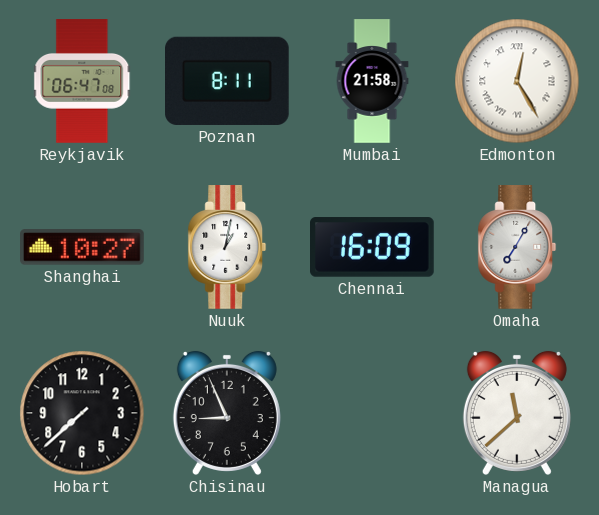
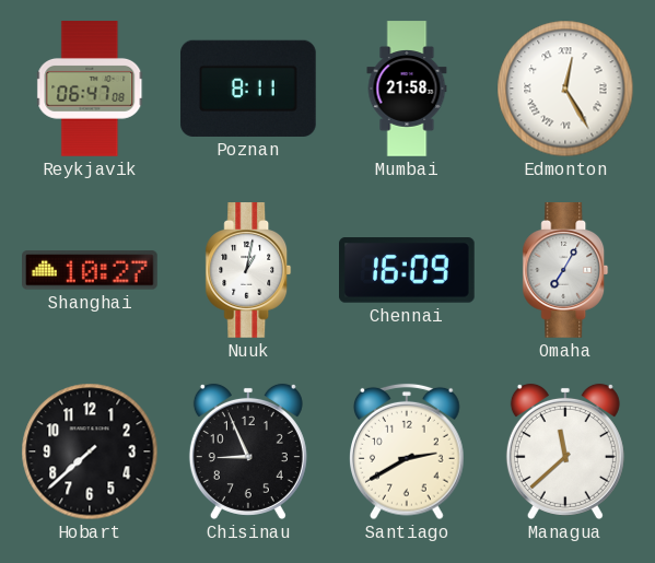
Santiago: none -> 2:40
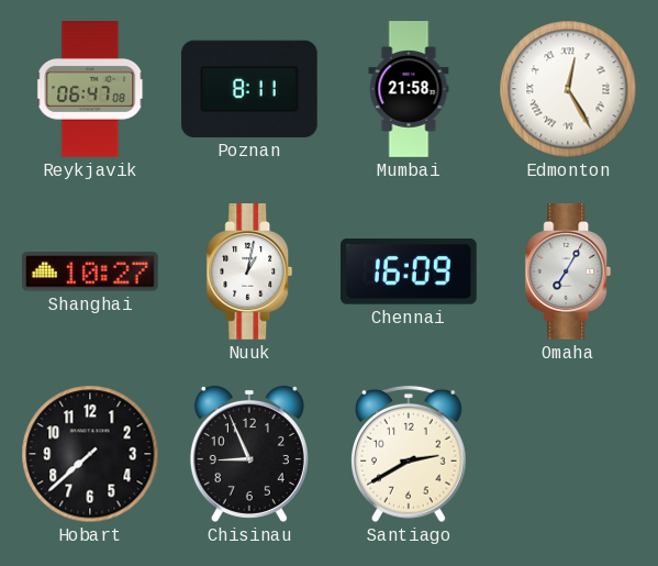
Managua: 11:38 -> none
